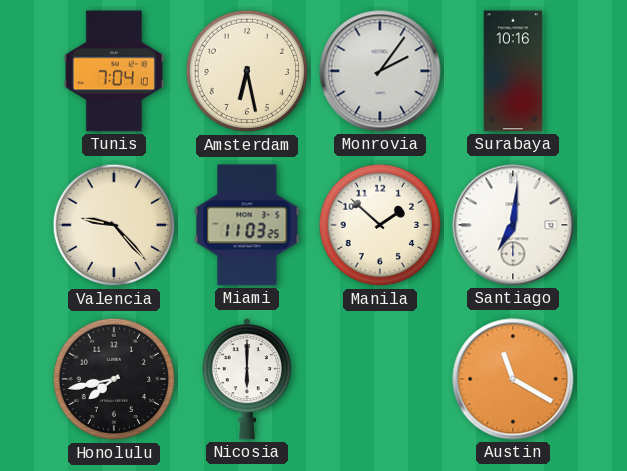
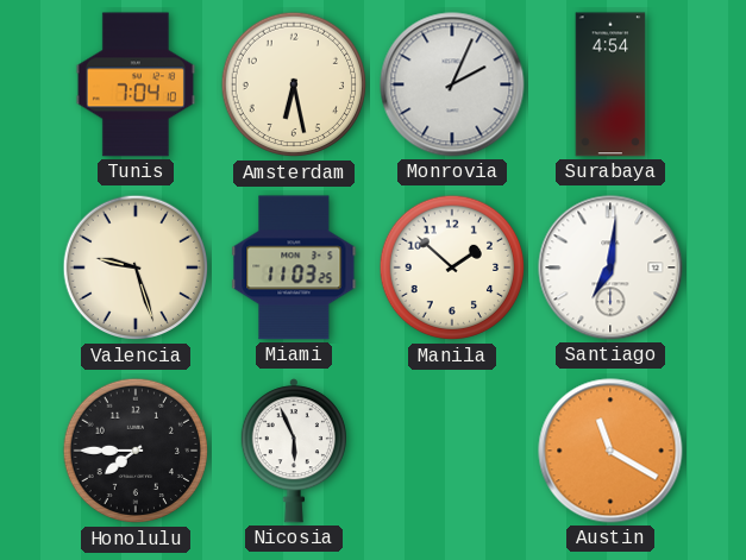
Monrovia: 2:06 -> 2:04
Surabaya: 10:16 -> 4:54
Valencia: 9:23 -> 9:27
Honolulu: 7:43 -> 7:45
Nicosia: 6:00 -> 5:56
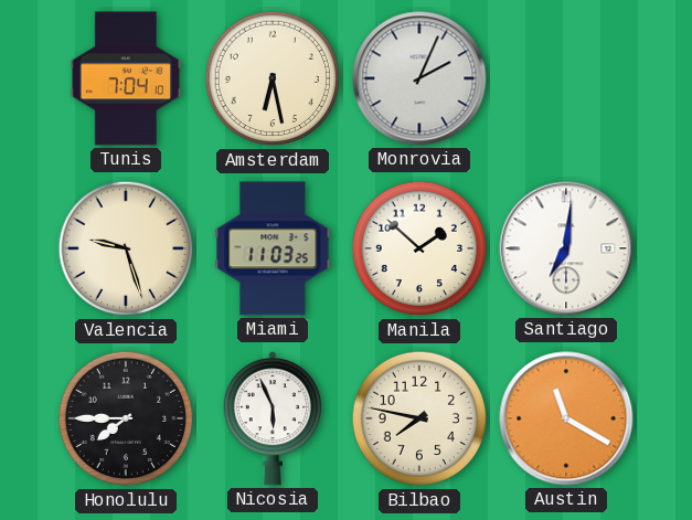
Surabaya: 4:54 -> none
Bilbao: none -> 7:47
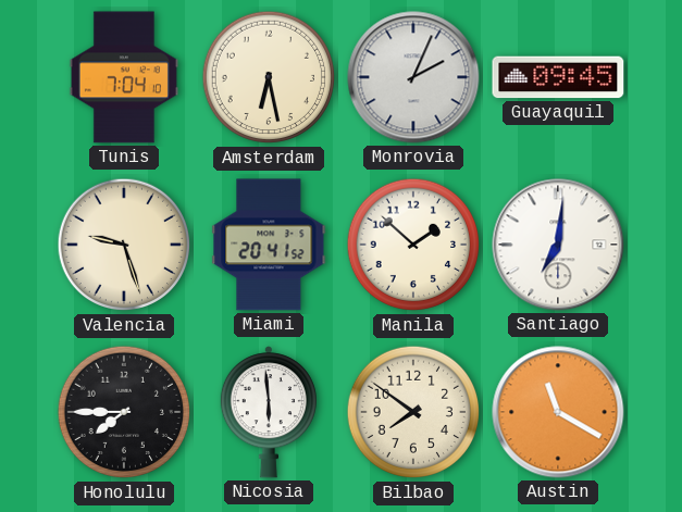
Guayaquil: none -> 09:45
Miami: 11:03 -> 20:41
Nicosia: 5:56 -> 5:59
Bilbao: 7:47 -> 7:51
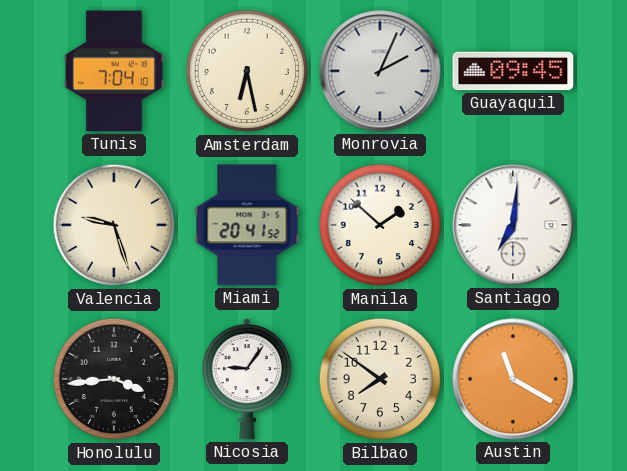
Honolulu: 7:45 -> 3:44
Nicosia: 5:59 -> 9:06
